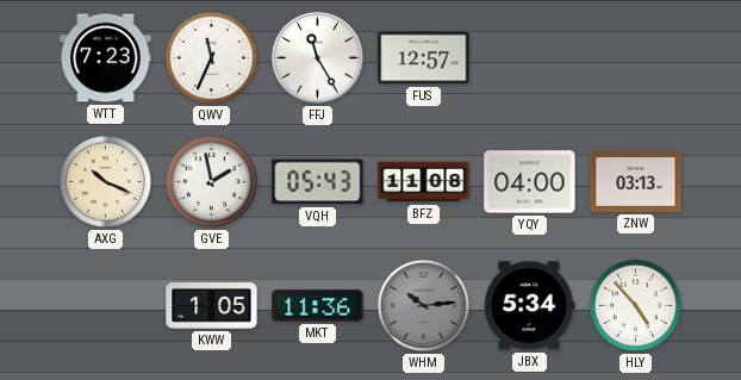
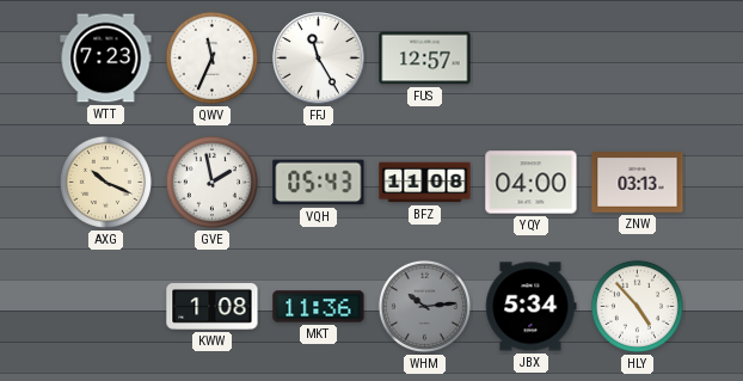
KWW: 1:05 -> 1:08
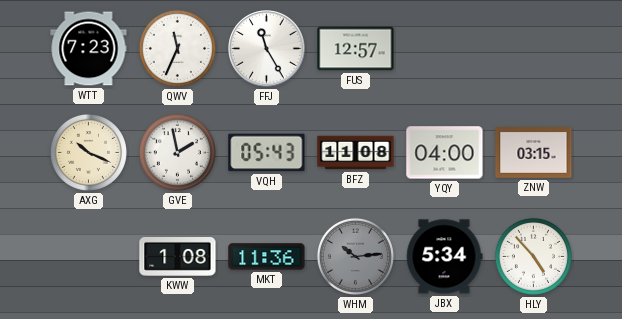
ZNW: 03:13 -> 03:15
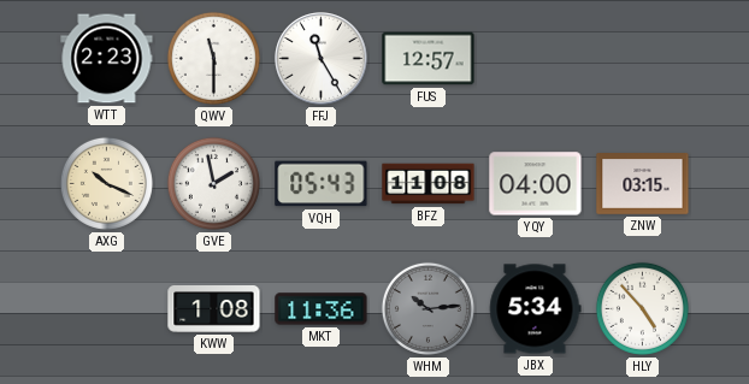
WTT: 7:23 -> 2:23
QWV: 11:34 -> 11:30
